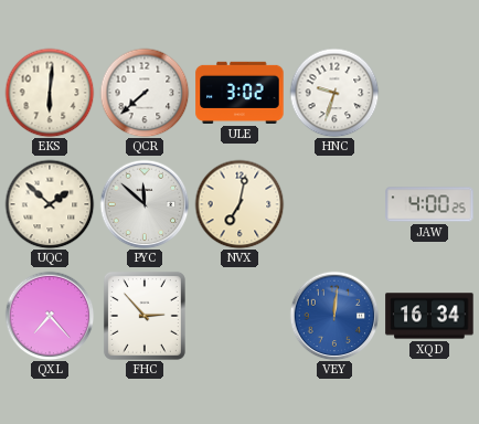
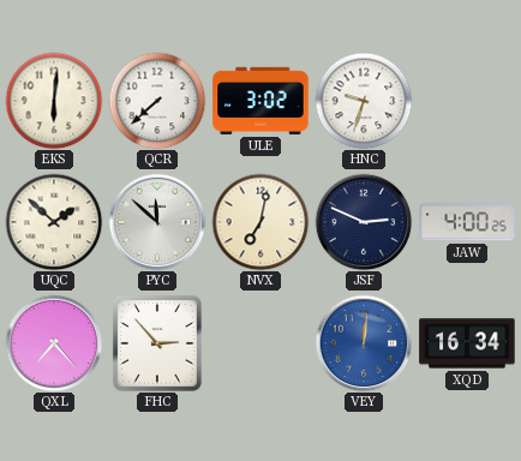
JSF: none -> 2:49
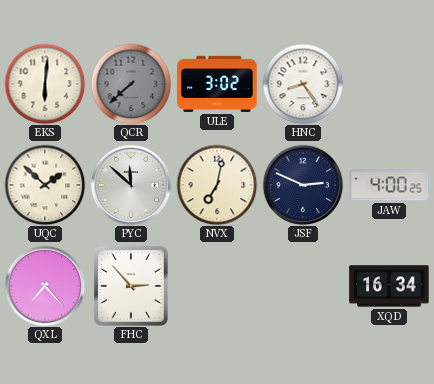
QCR dial: white -> grey
HNC: 9:33 -> 8:24
VEY: 12:01 -> none
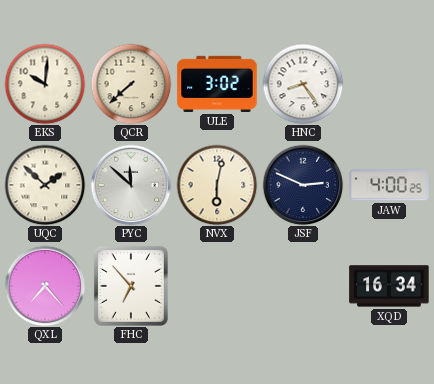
EKS: 6:01 -> 10:01
QCR dial: grey -> cream
NVX: 7:02 -> 6:02
FHC: 2:53 -> 6:53
